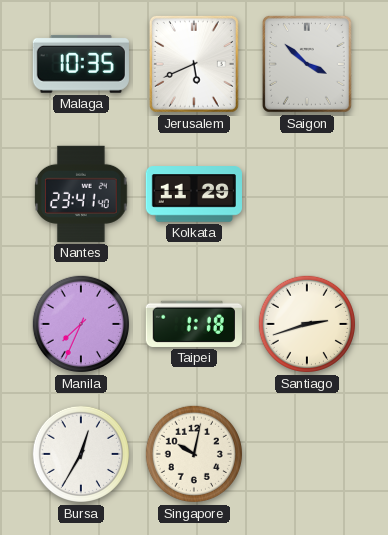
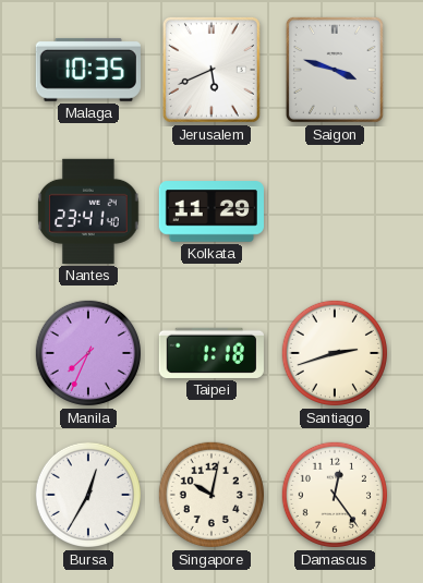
Saigon: 3:52 -> 3:48
Damascus: none -> 12:24
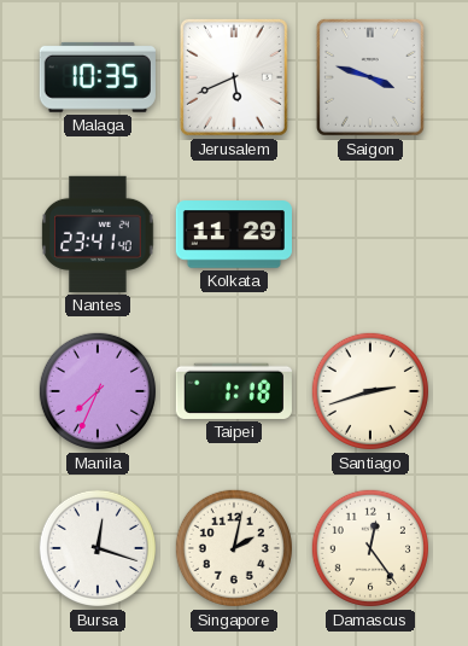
Bursa: 12:35 -> 12:18
Singapore: 10:02 -> 2:02
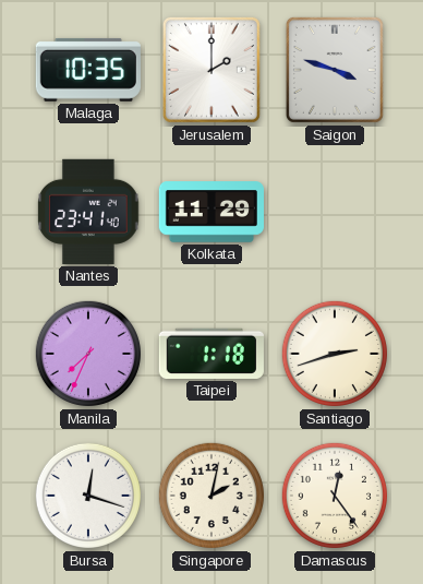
Jerusalem: 5:41 -> 2:00
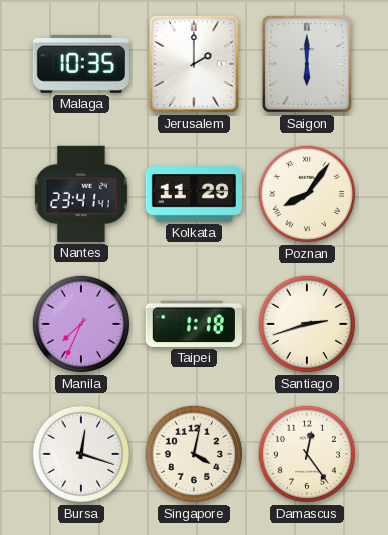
Saigon: 3:48 -> 6:00
Nantes: 23:41:40 -> 23:41:41
Poznan: none -> 8:06
Singapore: 2:02 -> 4:02
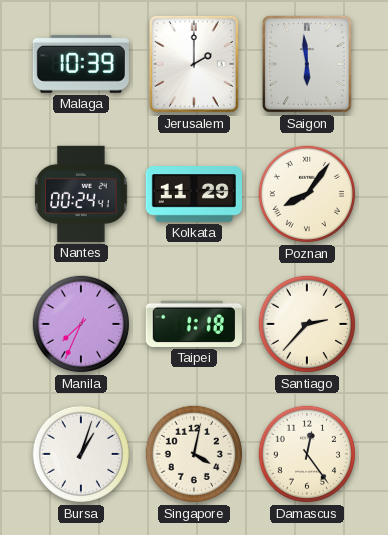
Malaga: 10:35 -> 10:39
Saigon: 6:00 -> 5:59
Nantes: 23:41 -> 00:24
Santiago: 2:42 -> 2:37
Bursa: 12:18 -> 1:03
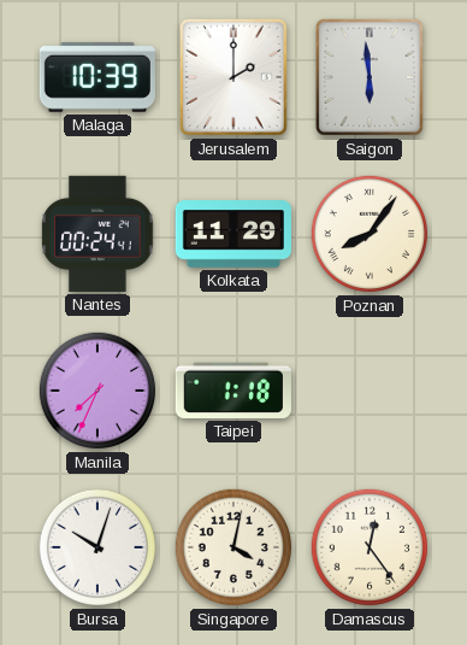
Santiago: 2:37 -> none
Bursa: 1:03 -> 10:03
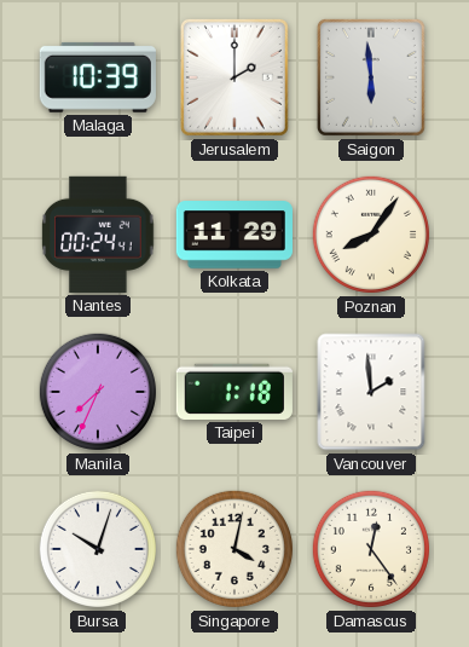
Vancouver: none -> 1:59
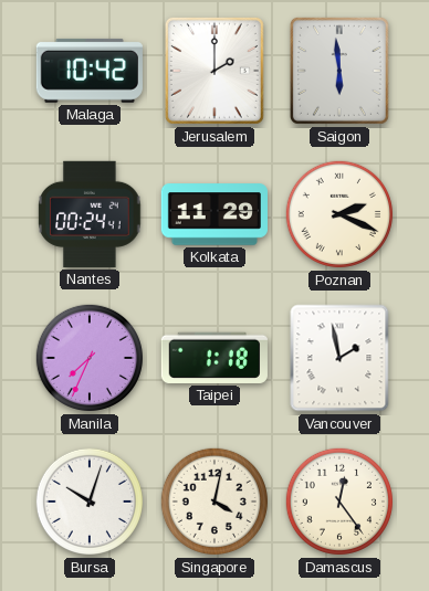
Malaga: 10:39 -> 10:42
Poznan: 8:06 -> 2:19
Vancouver: 1:59 -> 1:58
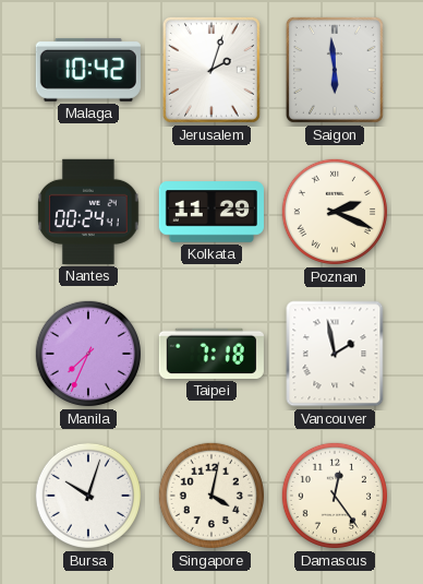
Jerusalem: 2:00 -> 2:03
Taipei: 1:18 -> 7:18
